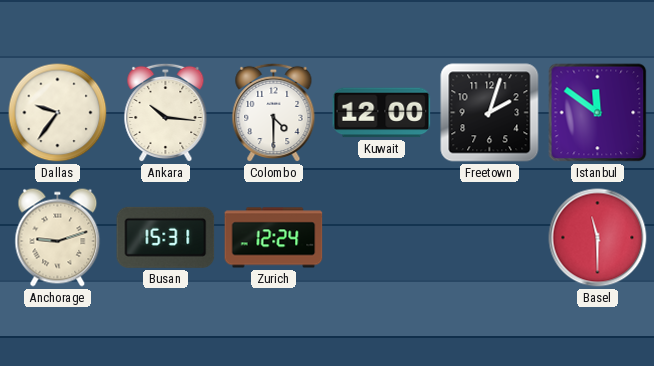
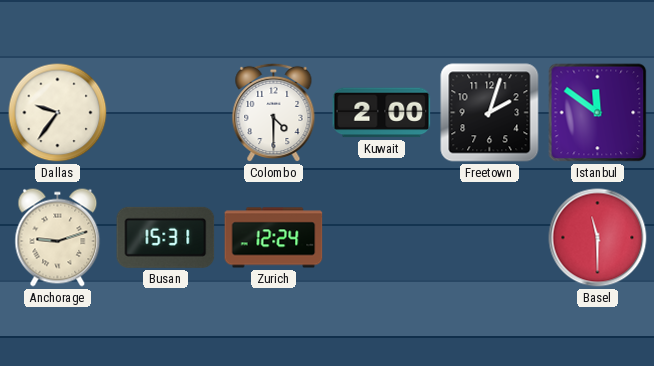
Ankara: 10:16 -> none
Kuwait: 12:00 -> 2:00
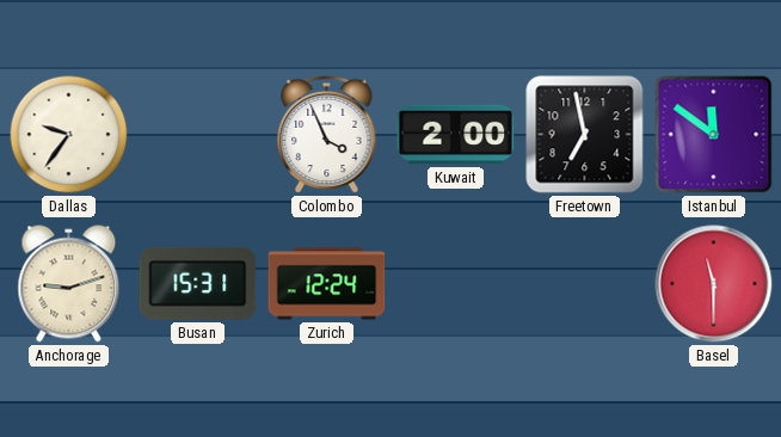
Colombo: 4:30 -> 3:56
Freetown: 2:03 -> 6:58
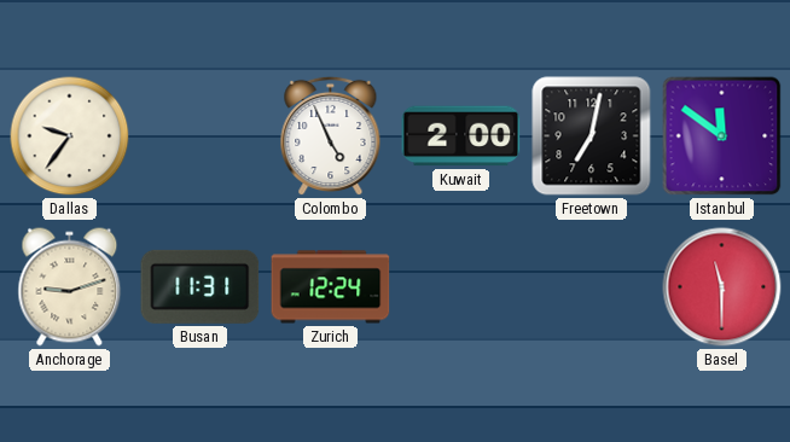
Colombo: 3:56 -> 4:56
Freetown: 6:58 -> 7:02
Busan: 15:31 -> 11:31
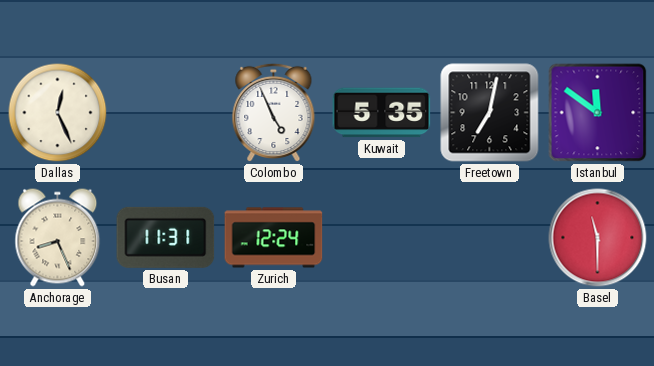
Dallas: 9:36 -> 12:26
Kuwait: 2:00 -> 5:35
Anchorage: 9:12 -> 8:26
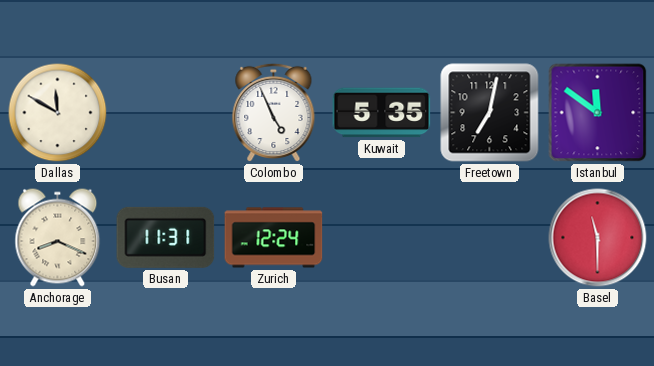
Dallas: 12:26 -> 11:50
Anchorage: 8:26 -> 8:19
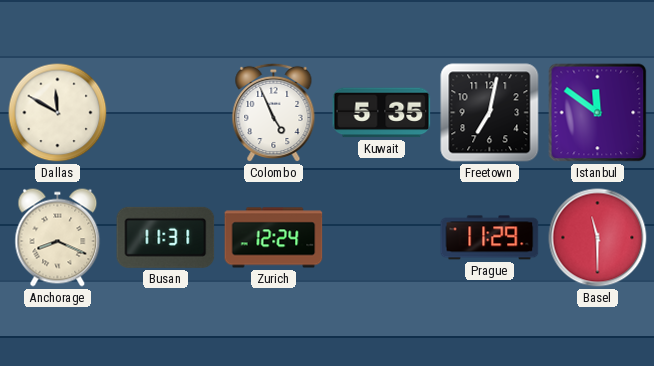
Prague: none -> 11:29
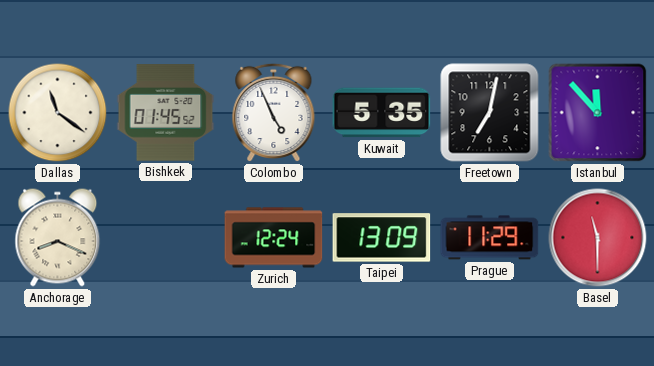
Dallas: 11:50 -> 11:21
Bishkek: none -> 01:45
Istanbul: 11:51 -> 11:53
Busan: 11:31 -> none
Taipei: none -> 13:09
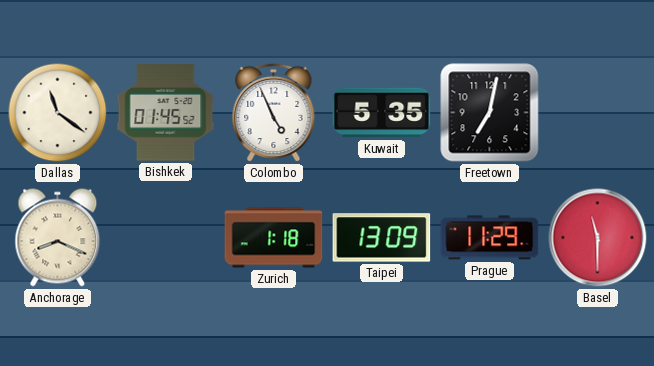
Istanbul: 11:53 -> none
Zurich: 12:24 -> 1:18
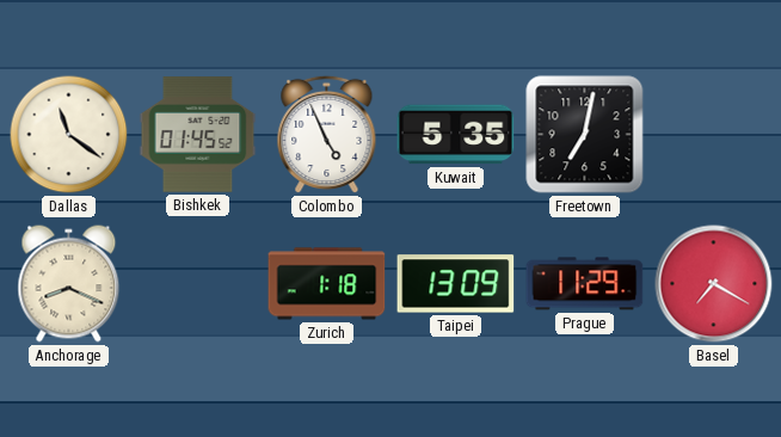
Basel: 11:30 -> 7:20
